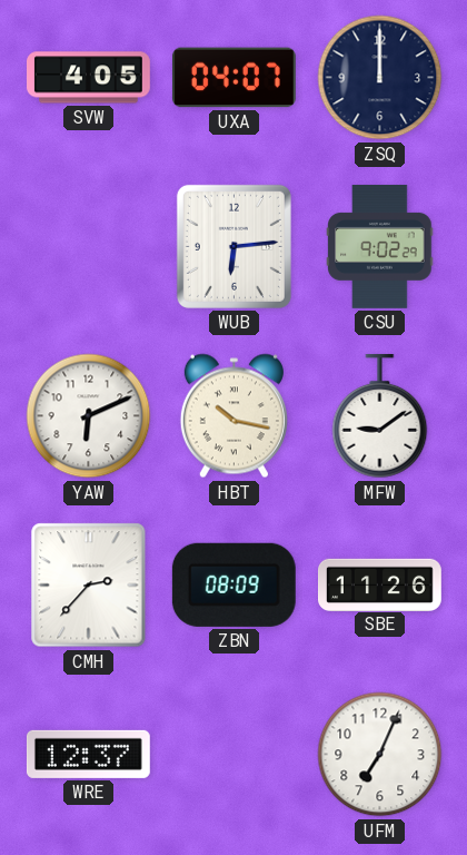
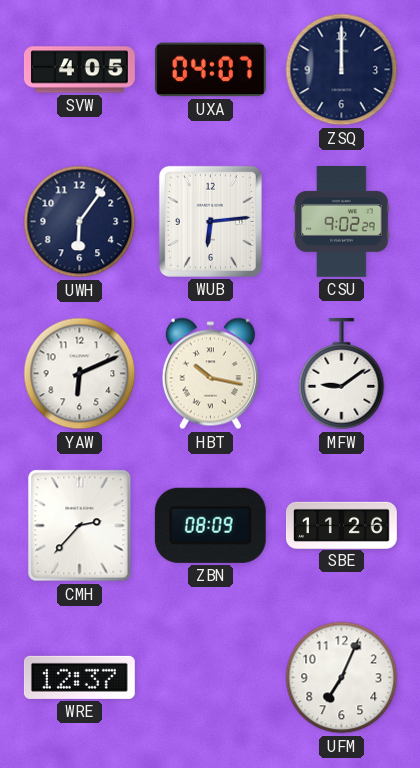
UWH: none -> 6:06
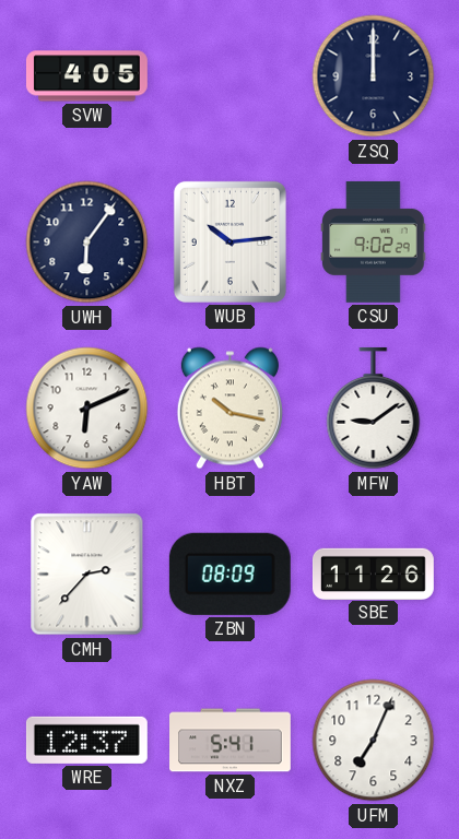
UXA: 04:07 -> none
WUB: 6:14 -> 10:14
NXZ: none -> 5:41
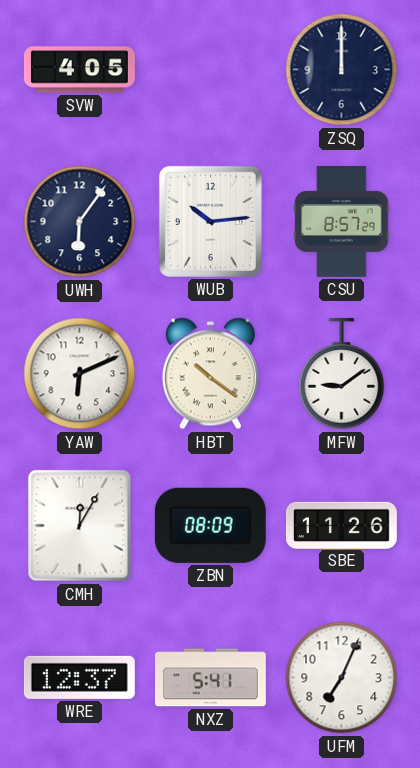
CSU: 9:02 -> 8:57
HBT: 10:17 -> 10:21
CMH: 2:37 -> 12:05
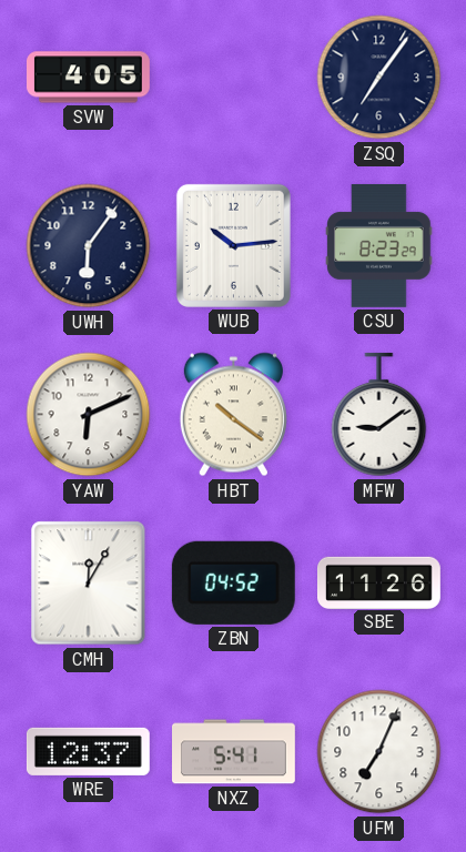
ZSQ: 12:00 -> 7:06
CSU: 8:57 -> 8:23
ZBN: 08:09 -> 04:52
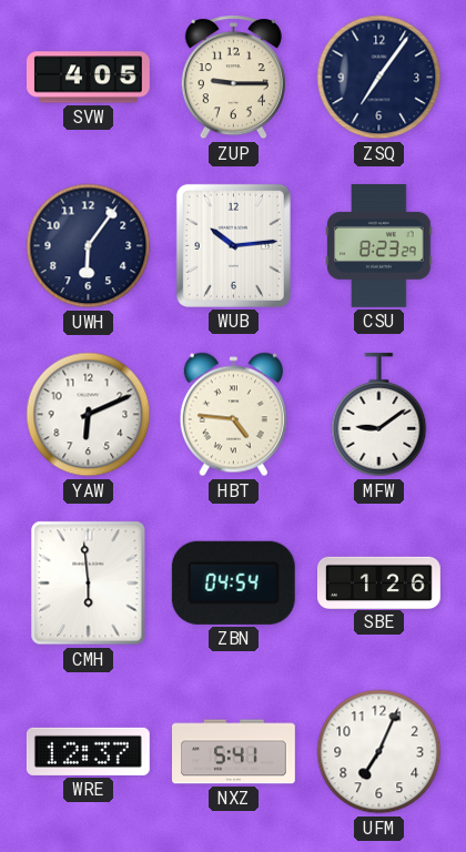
ZUP: none -> 9:15
HBT: 10:21 -> 4:46
CMH: 12:05 -> 5:59
ZBN: 04:52 -> 04:54
SBE: 11:26 -> 1:26
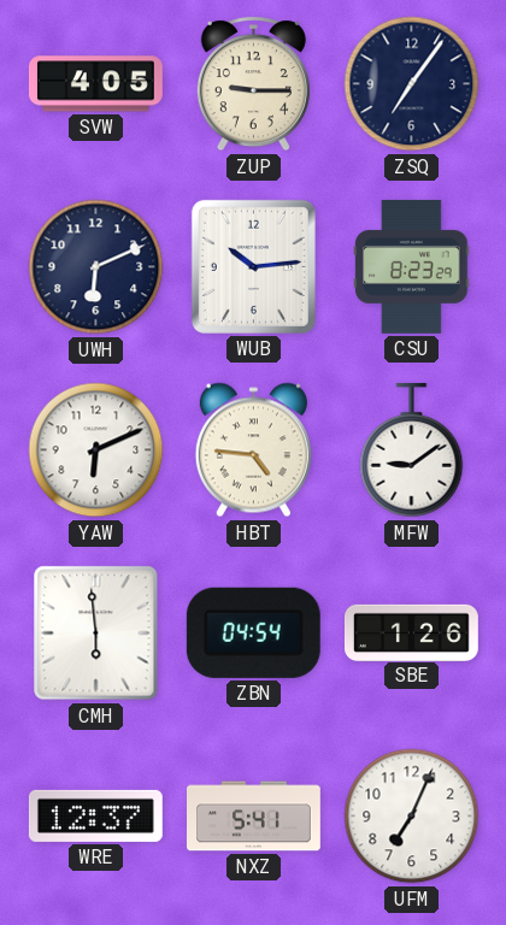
UWH: 6:06 -> 6:11
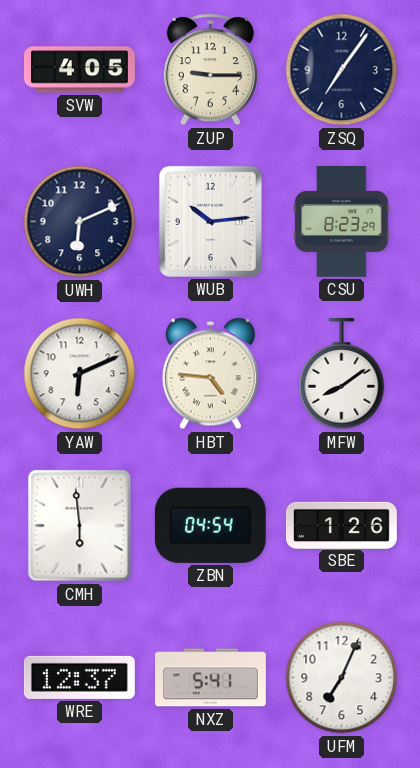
MFW: 9:09 -> 8:09
